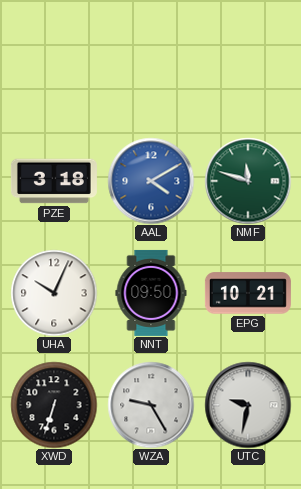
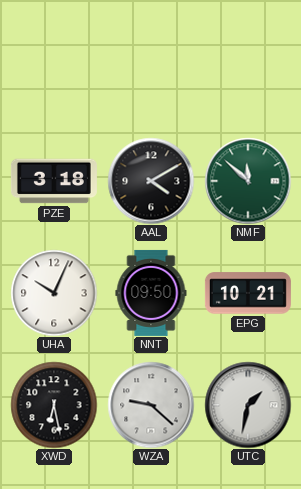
AAL dial: blue -> black
NMF: 11:48 -> 11:52
XWD: 6:33 -> 6:28
WZA: 9:25 -> 9:22
UTC: 9:32 -> 1:32
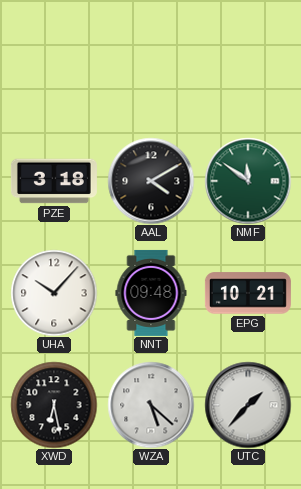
NMF: 11:52 -> 11:51
UHA: 10:04 -> 10:07
NNT: 09:50 -> 09:48
WZA: 9:22 -> 5:22
UTC: 1:32 -> 1:37
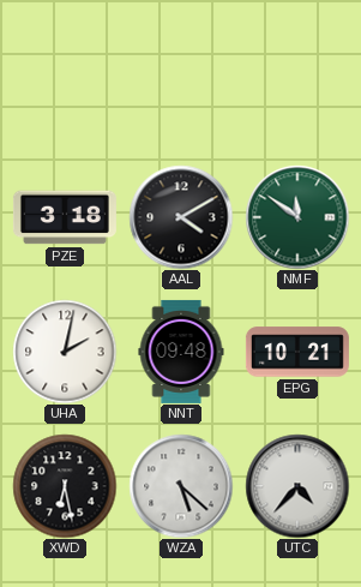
UHA: 10:07 -> 2:02
UTC: 1:37 -> 4:37
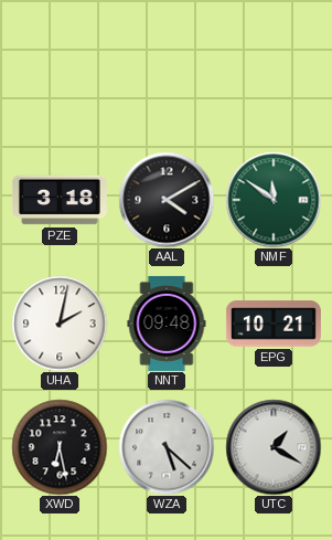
UTC: 4:37 -> 1:20
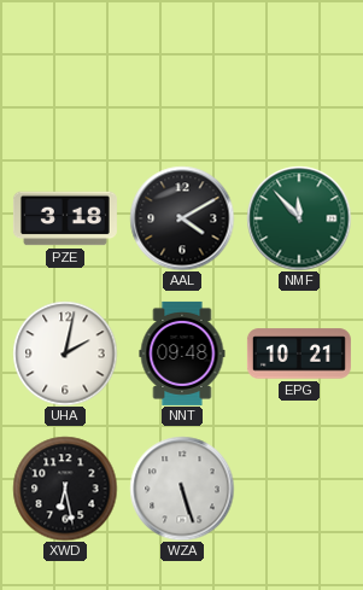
NMF: 11:51 -> 11:53
WZA: 5:22 -> 5:27
UTC: 1:20 -> none
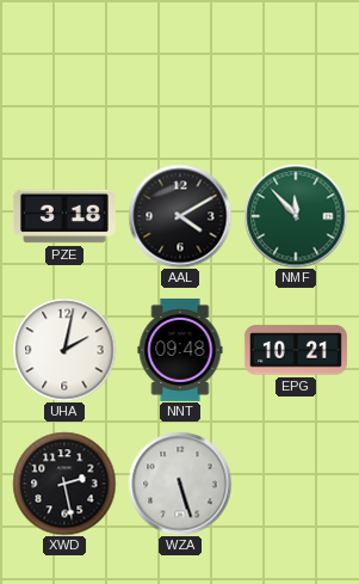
XWD: 6:28 -> 2:28
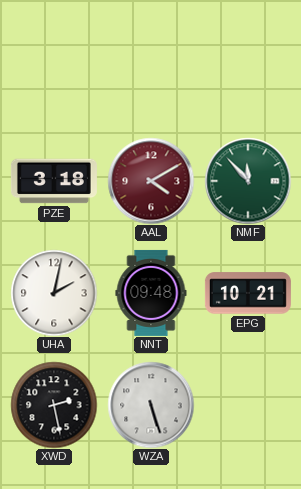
AAL dial: black -> burgundy
